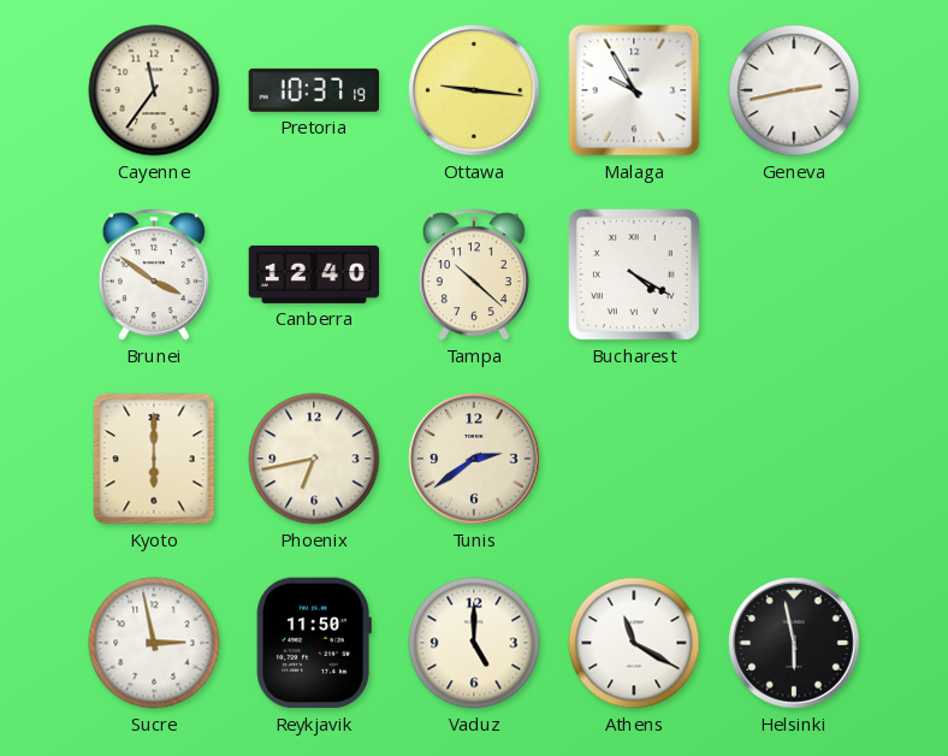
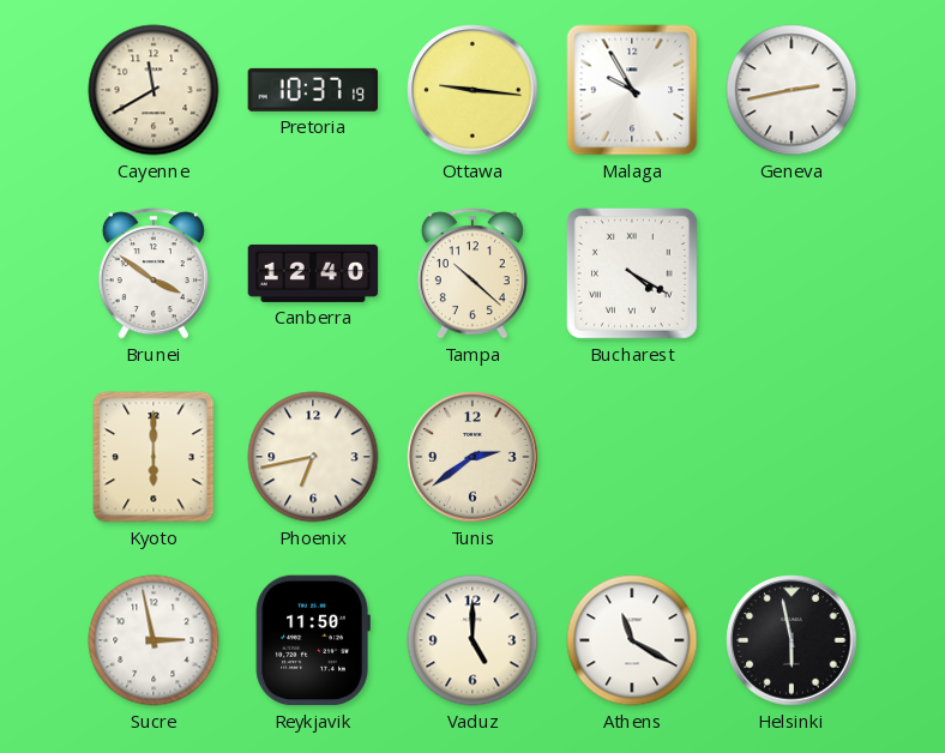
Cayenne: 11:36 -> 11:40
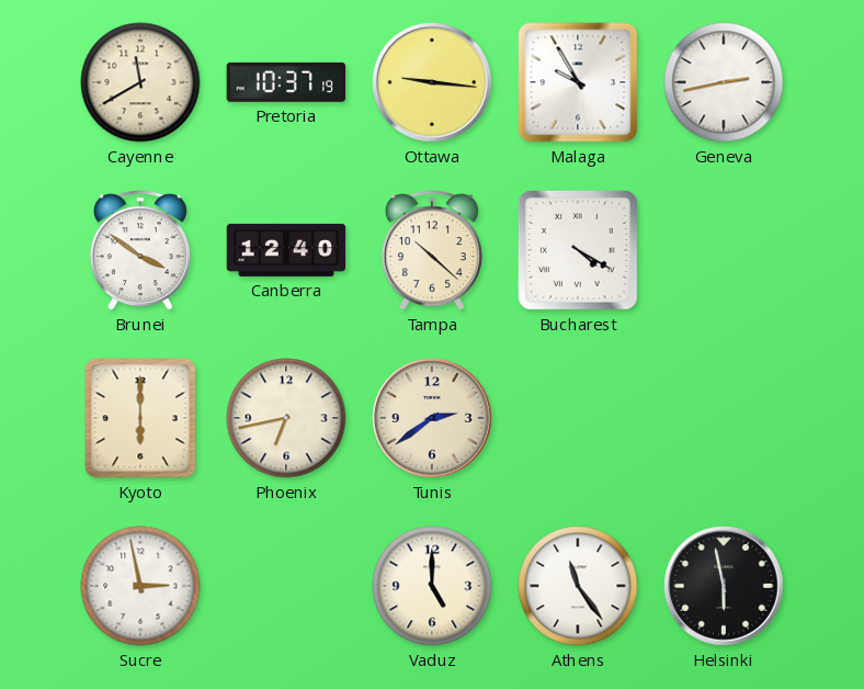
Reykjavik: 11:50 -> none
Athens: 11:20 -> 11:24
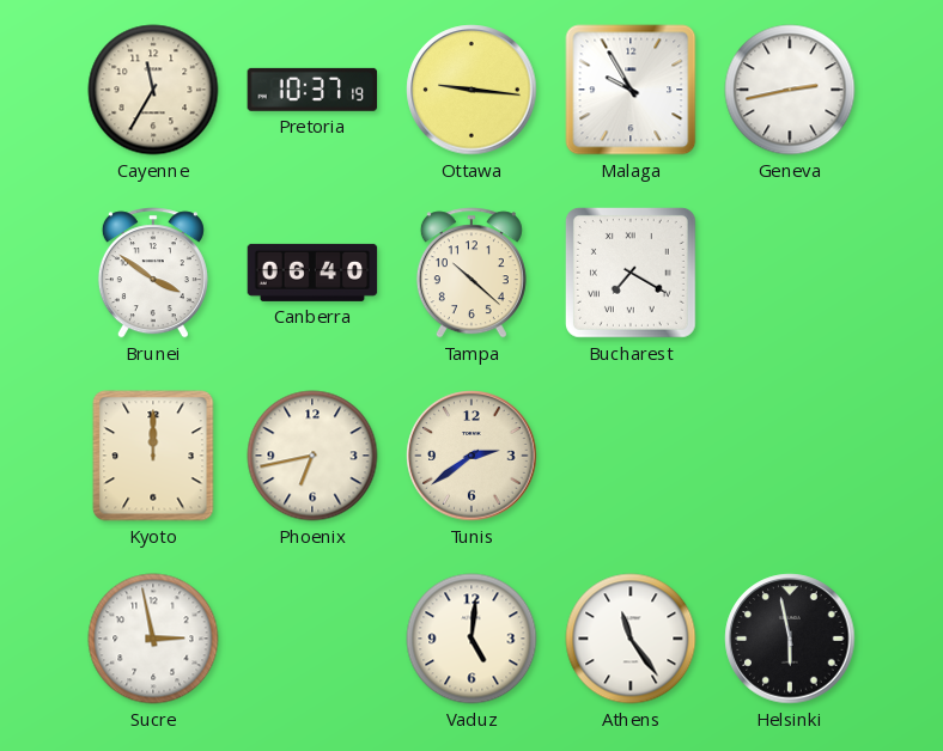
Cayenne: 11:40 -> 11:35
Canberra: 12:40 -> 06:40
Bucharest: 4:20 -> 7:20
Kyoto: 6:00 -> 12:00
Vaduz: 5:00 -> 5:01
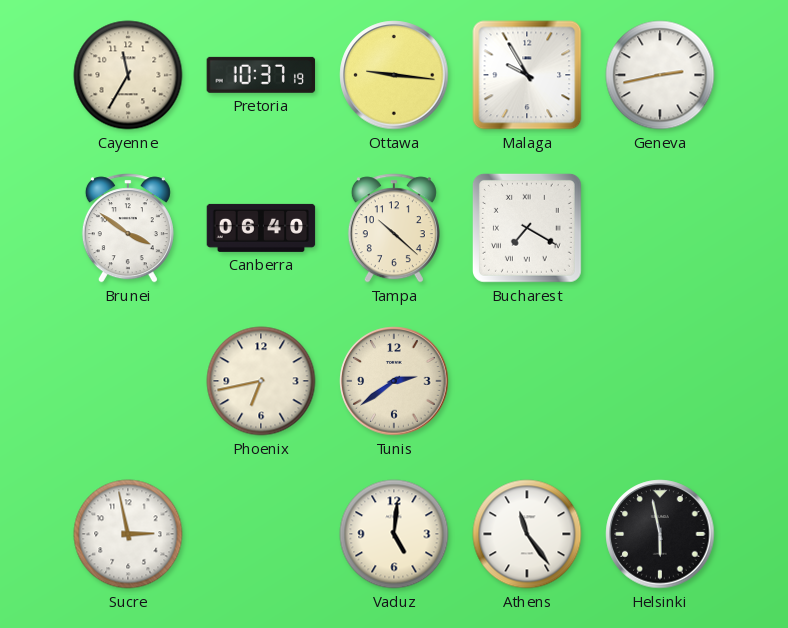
Kyoto: 12:00 -> none
